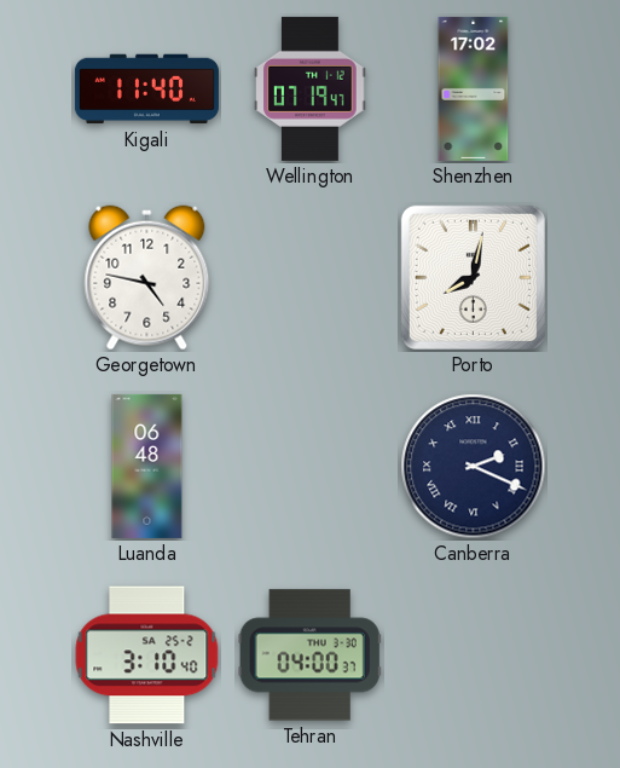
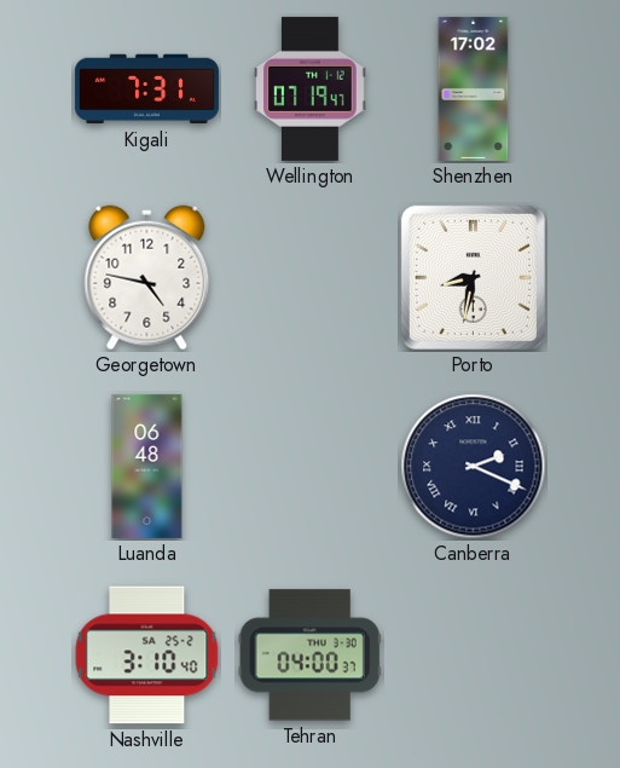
Kigali: 11:40 -> 7:31
Porto: 8:02 -> 8:32
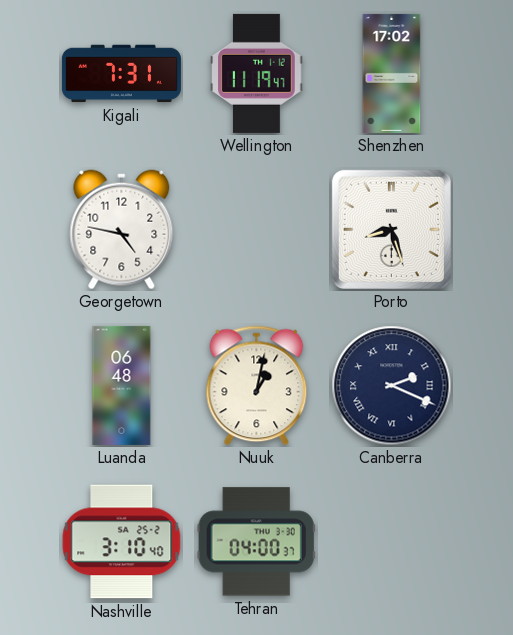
Wellington: 07:19 -> 11:19
Porto: 8:32 -> 8:27
Nuuk: none -> 1:02
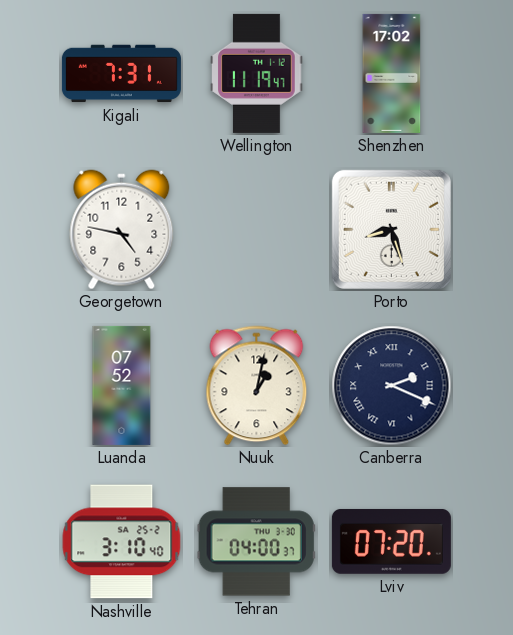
Luanda: 06:48 -> 07:52
Lviv: none -> 07:20
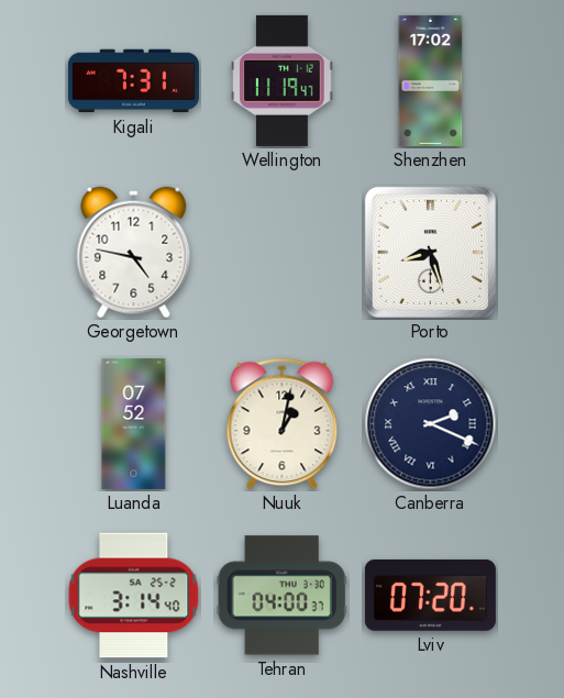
Nashville: 3:10 -> 3:14
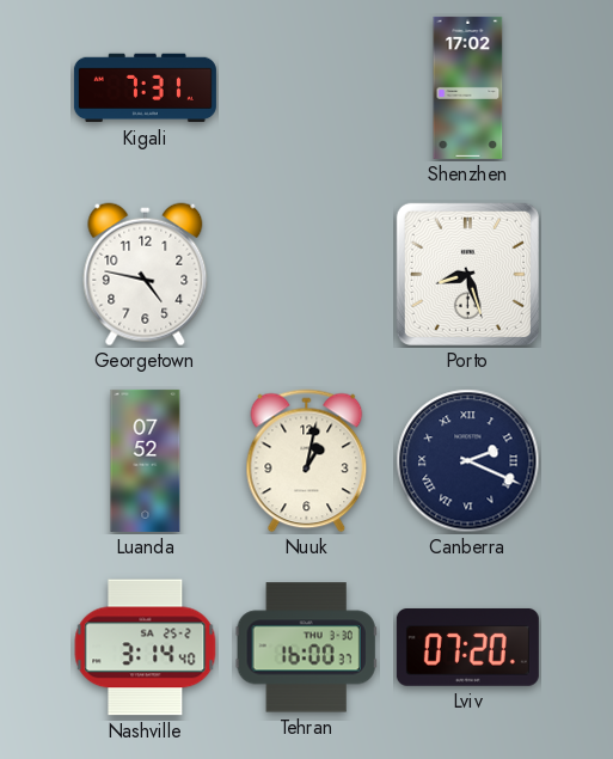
Wellington: 11:19 -> none
Tehran: 04:00 -> 16:00
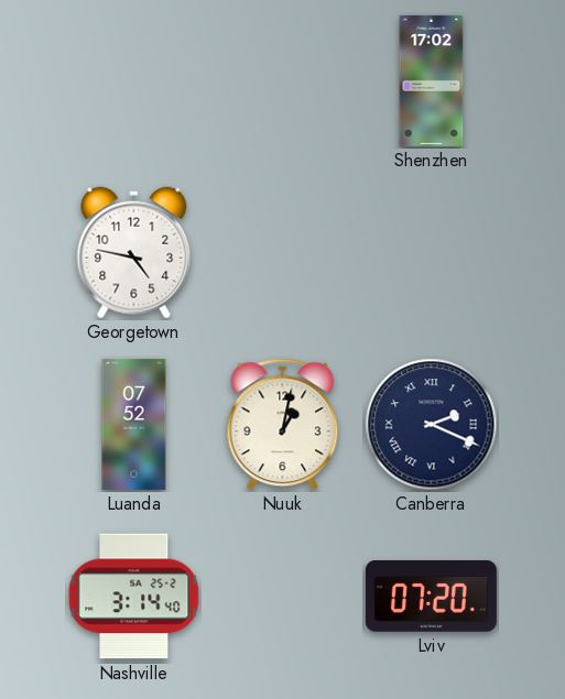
Kigali: 7:31 -> none
Porto: 8:27 -> none
Tehran: 16:00 -> none
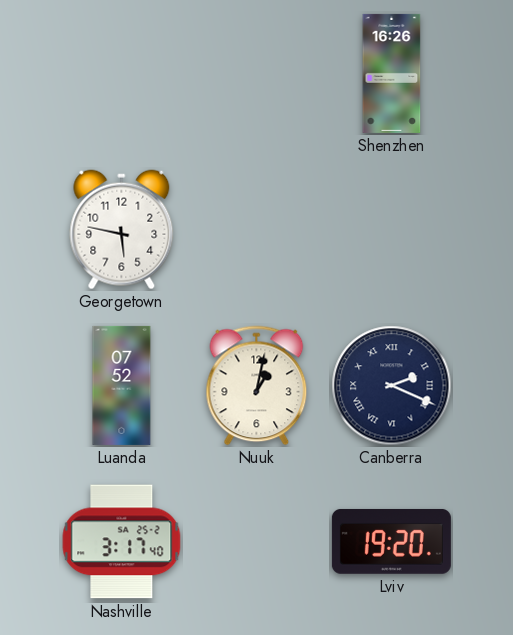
Shenzhen: 17:02 -> 16:26
Georgetown: 4:47 -> 5:47
Nashville: 3:14 -> 3:17
Lviv: 07:20 -> 19:20
